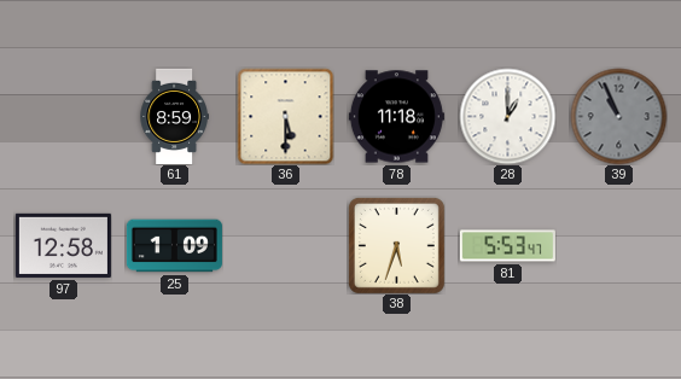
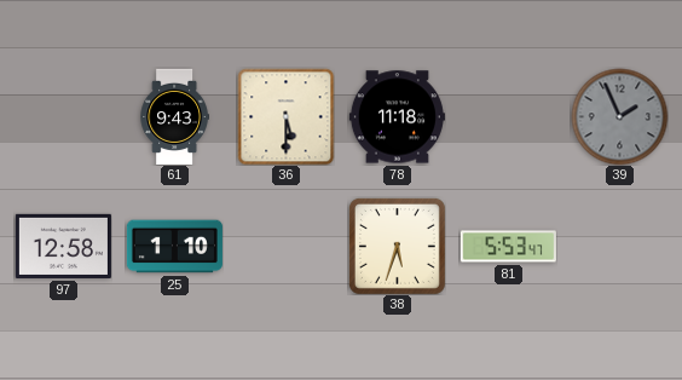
61: 8:59 -> 9:43
28: 1:00 -> none
39: 10:56 -> 1:56
25: 1:09 -> 1:10
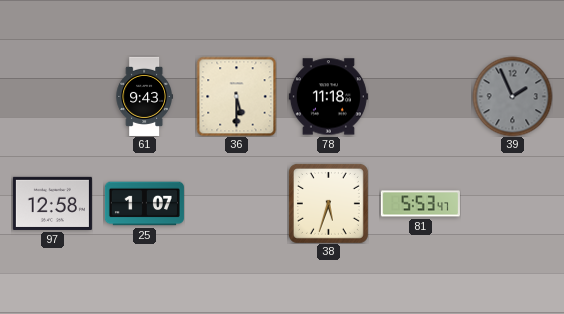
25: 1:10 -> 1:07
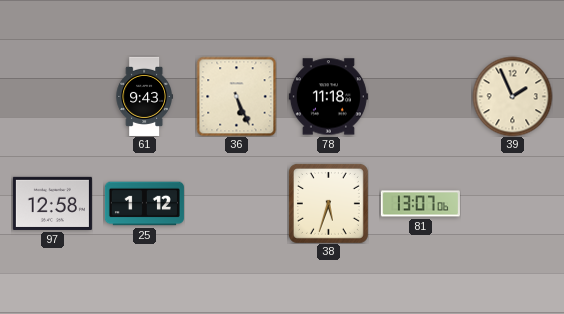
36: 5:30 -> 5:26
39 dial: grey -> cream
25: 1:07 -> 1:12
81: 5:53 -> 13:07
